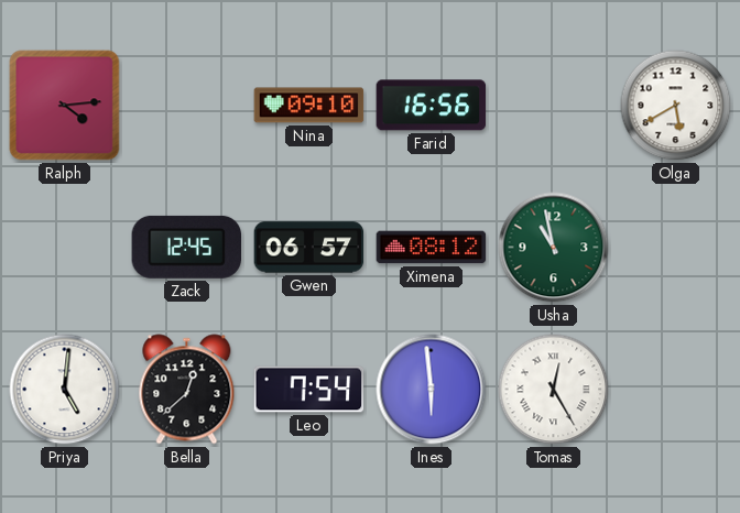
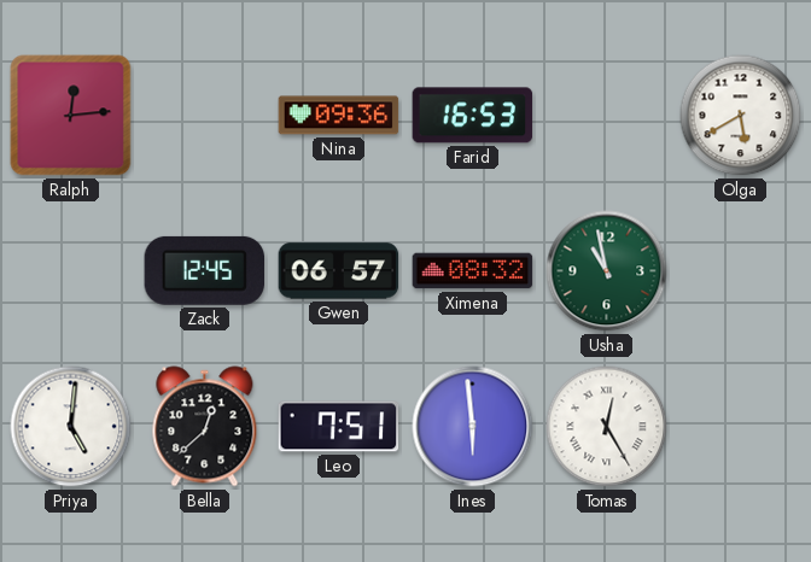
Ralph: 4:14 -> 12:14
Nina: 09:10 -> 09:36
Farid: 16:56 -> 16:53
Ximena: 08:12 -> 08:32
Leo: 7:54 -> 7:51
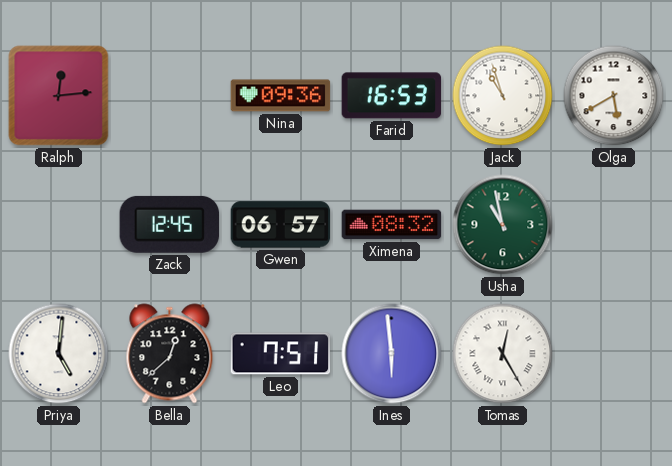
Jack: none -> 10:57
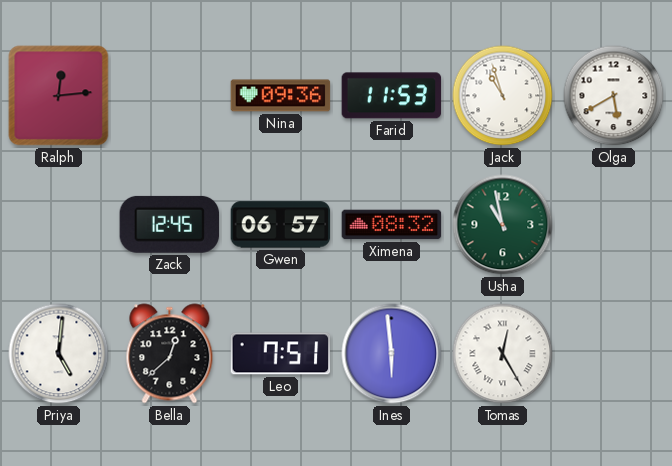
Farid: 16:53 -> 11:53
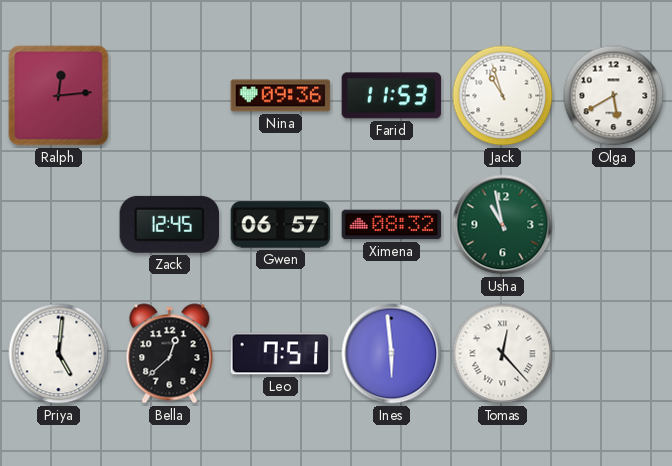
Tomas: 12:25 -> 12:23
